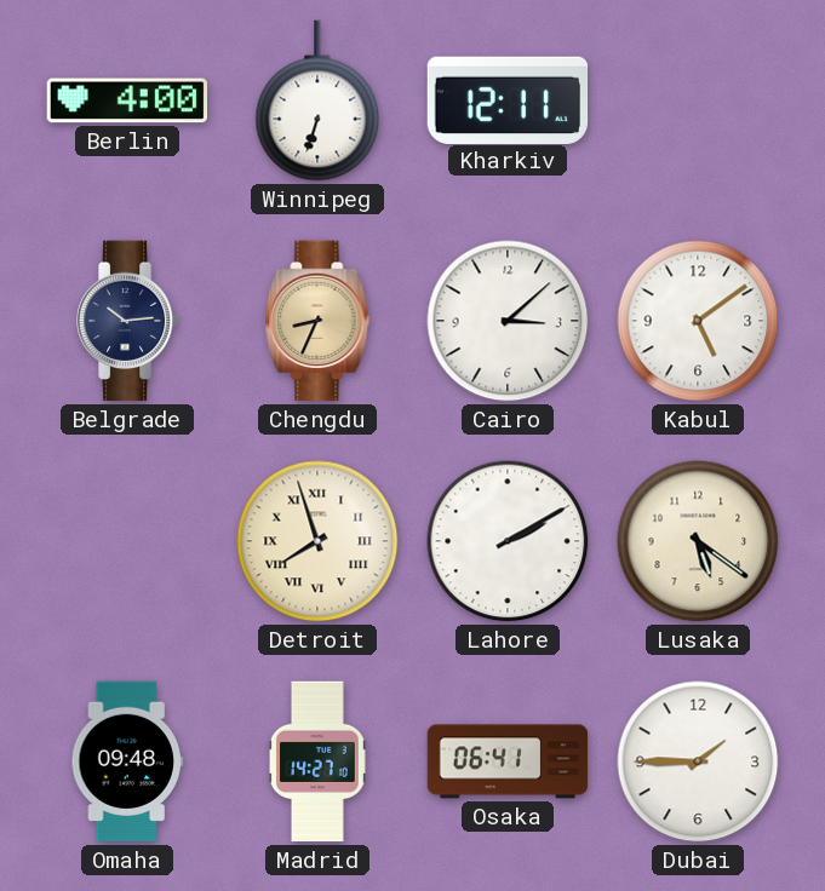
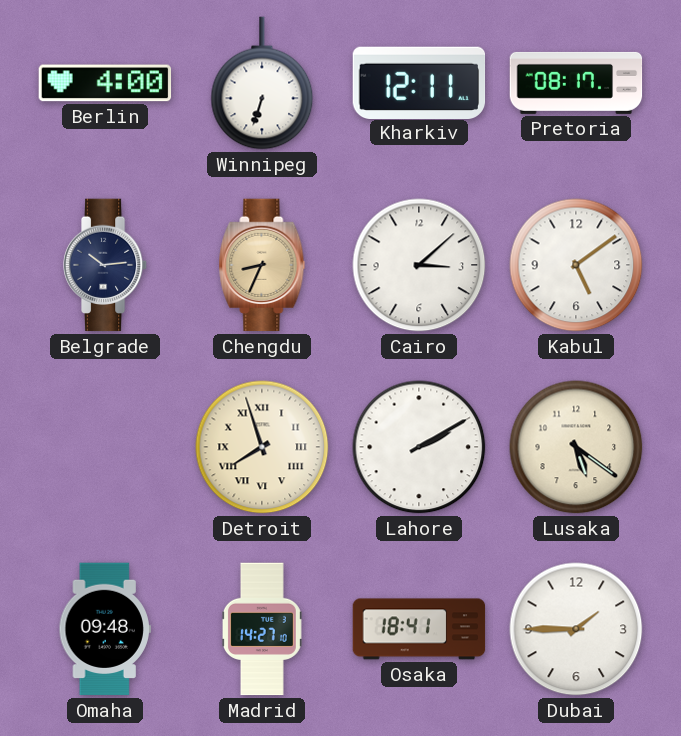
Pretoria: none -> 08:17
Osaka: 06:41 -> 18:41
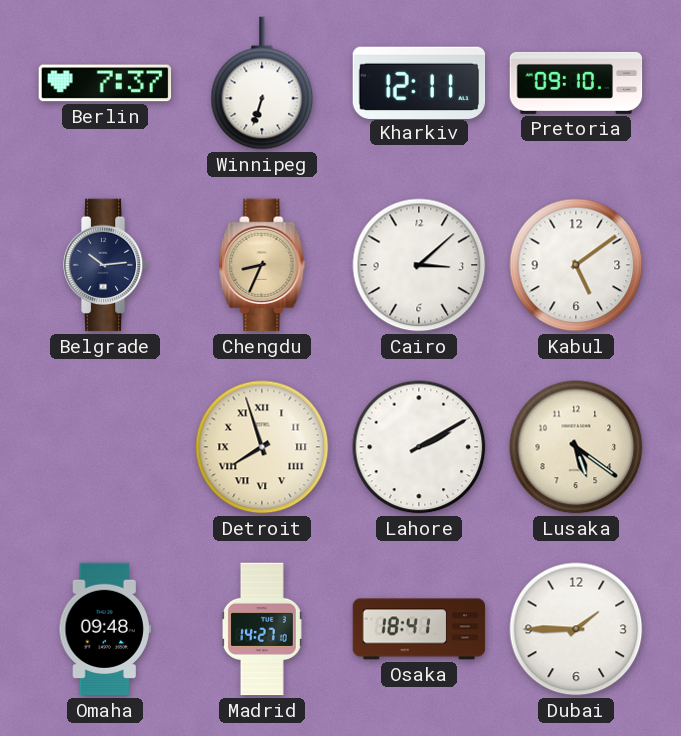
Berlin: 4:00 -> 7:37
Pretoria: 08:17 -> 09:10
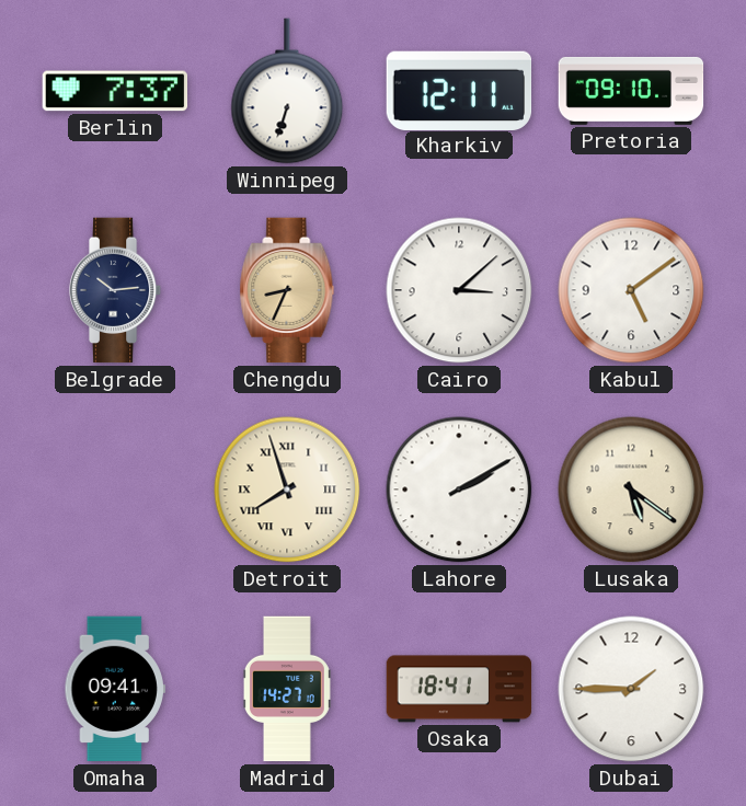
Omaha: 09:48 -> 09:41
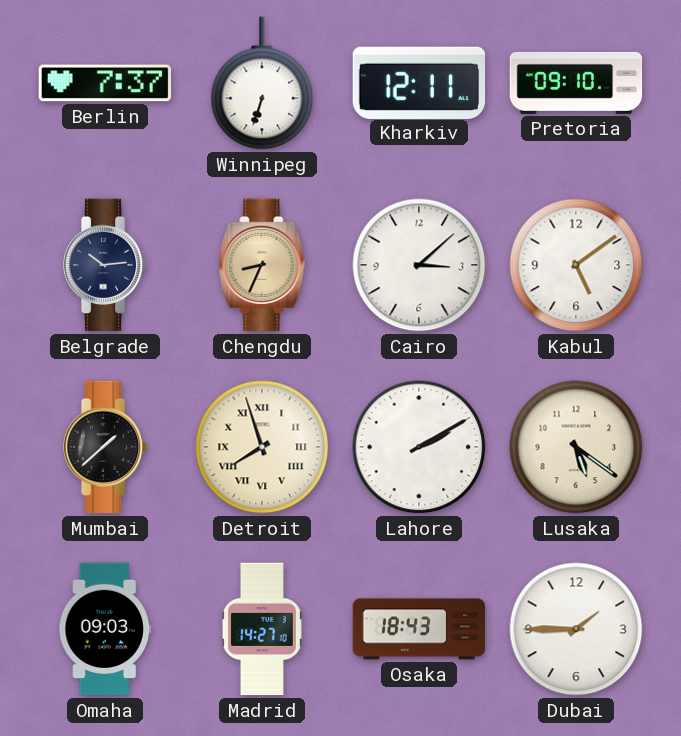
Mumbai: none -> 1:38
Omaha: 09:41 -> 09:03
Osaka: 18:41 -> 18:43
